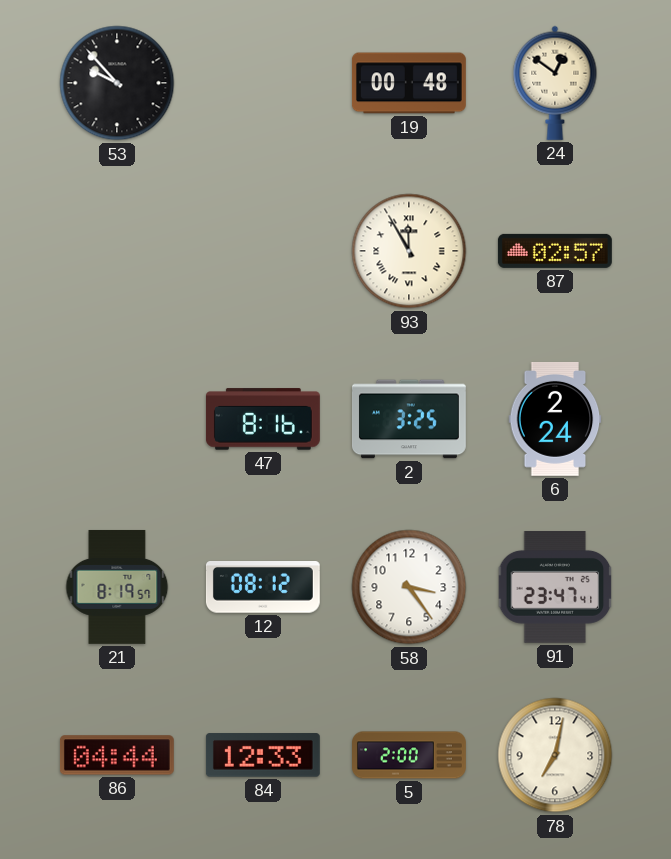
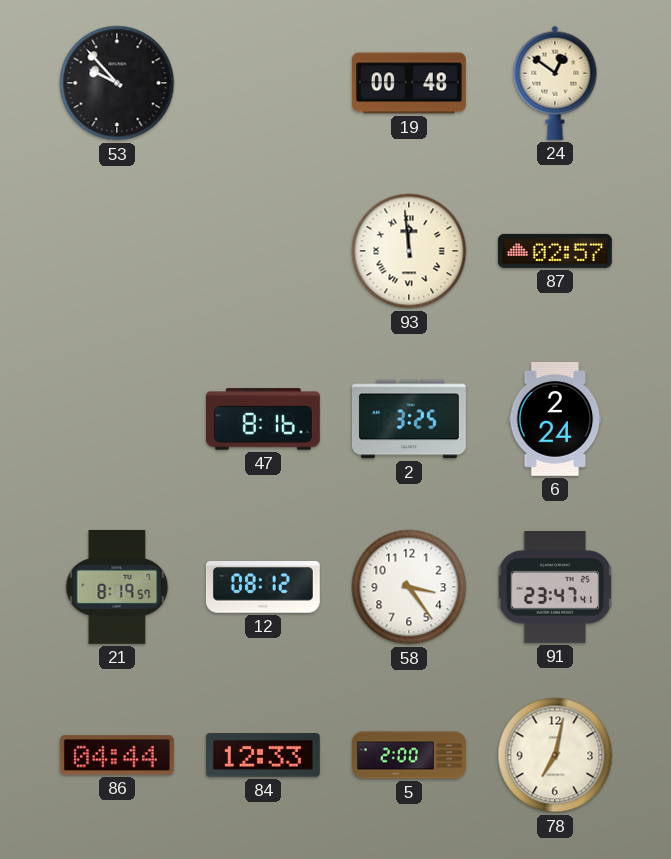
93: 11:55 -> 11:59
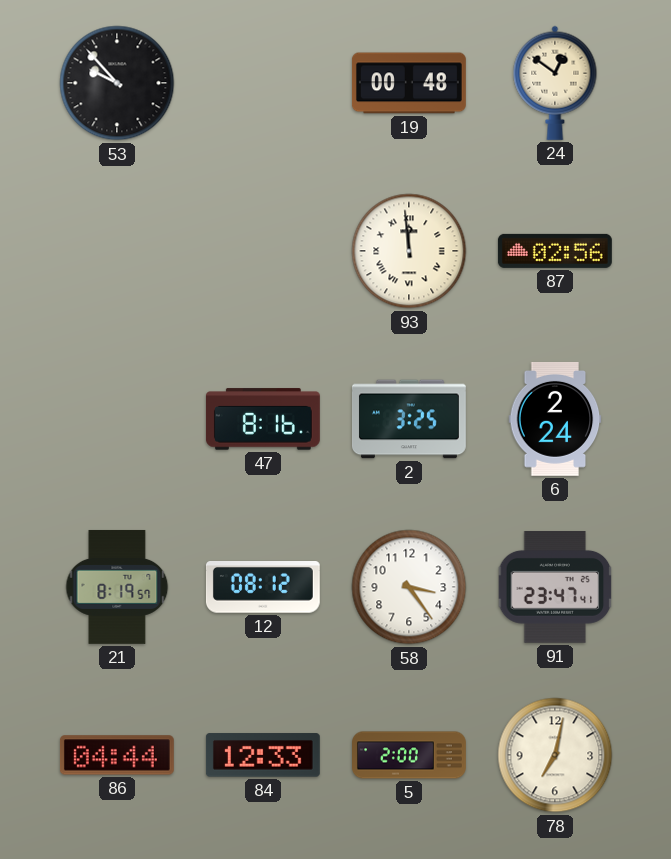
87: 02:57 -> 02:56
